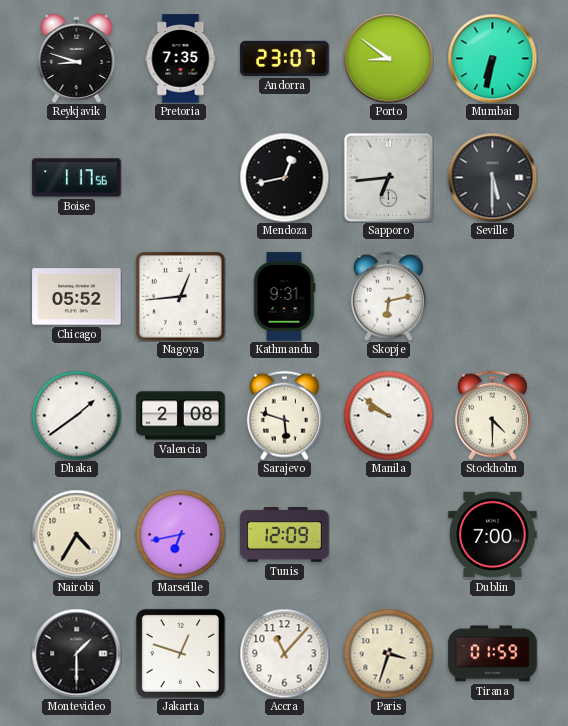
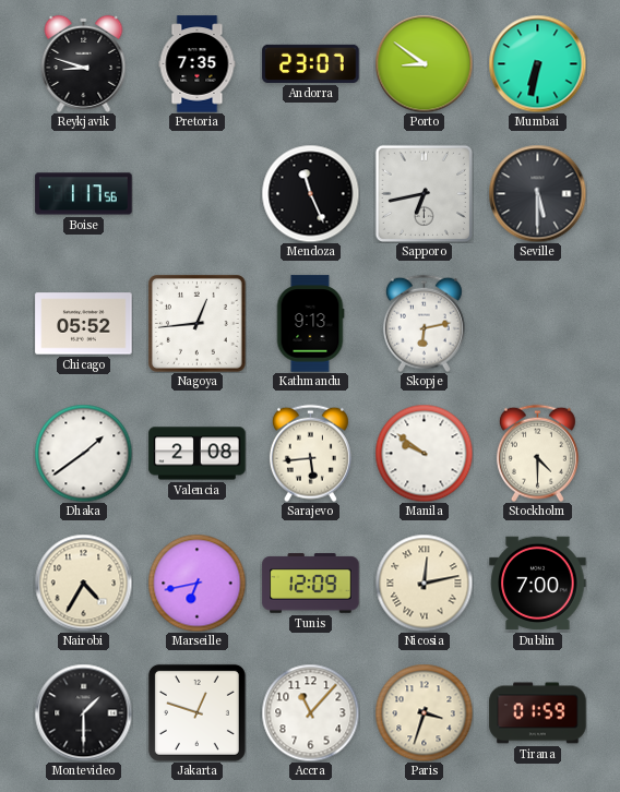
Mendoza: 12:43 -> 11:26
Sapporo: 6:44 -> 6:43
Kathmandu: 9:31 -> 9:13
Sarajevo: 5:48 -> 5:44
Nicosia: none -> 12:13
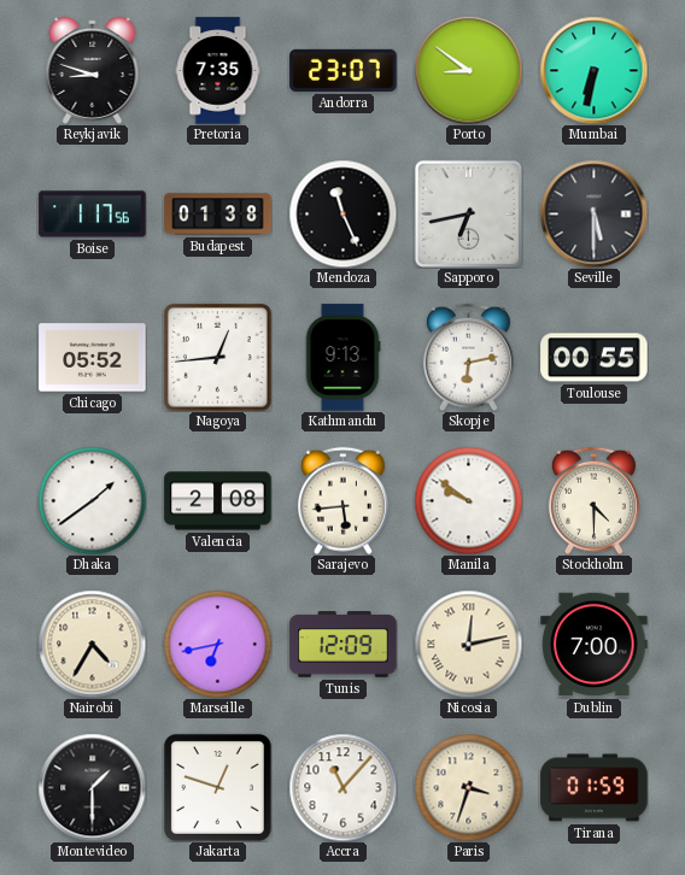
Budapest: none -> 01:38
Toulouse: none -> 00:55
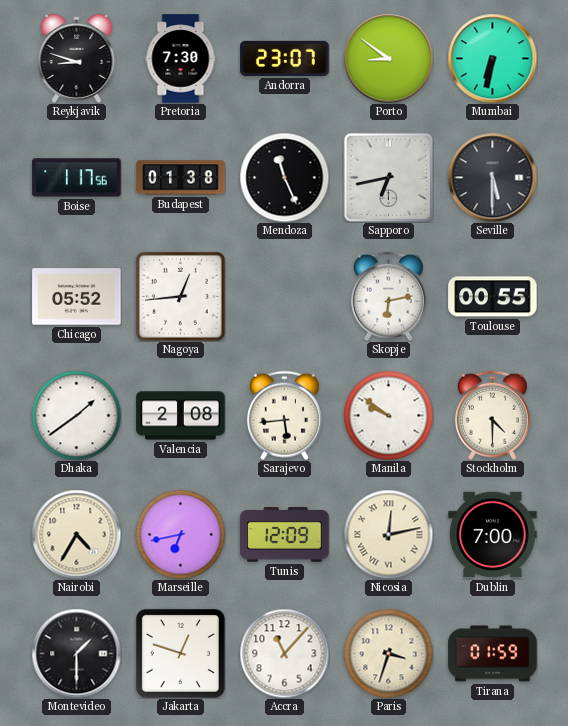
Pretoria: 7:35 -> 7:30
Kathmandu: 9:13 -> none
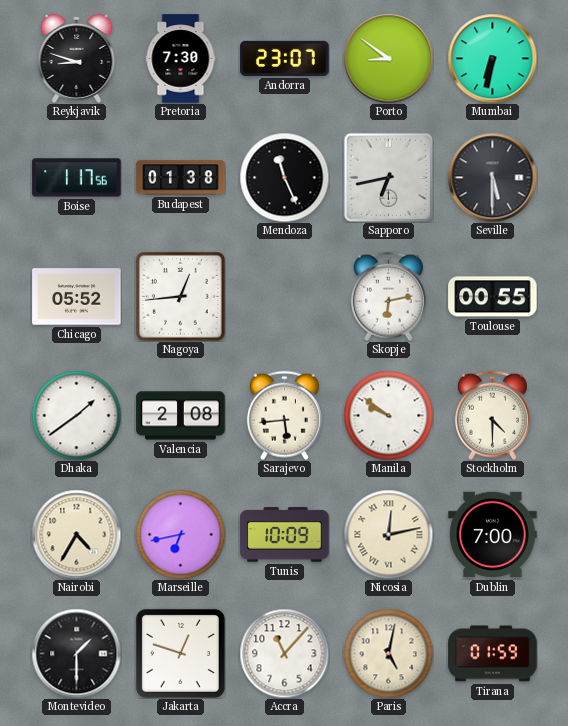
Tunis: 12:09 -> 10:09
Paris: 3:33 -> 5:02
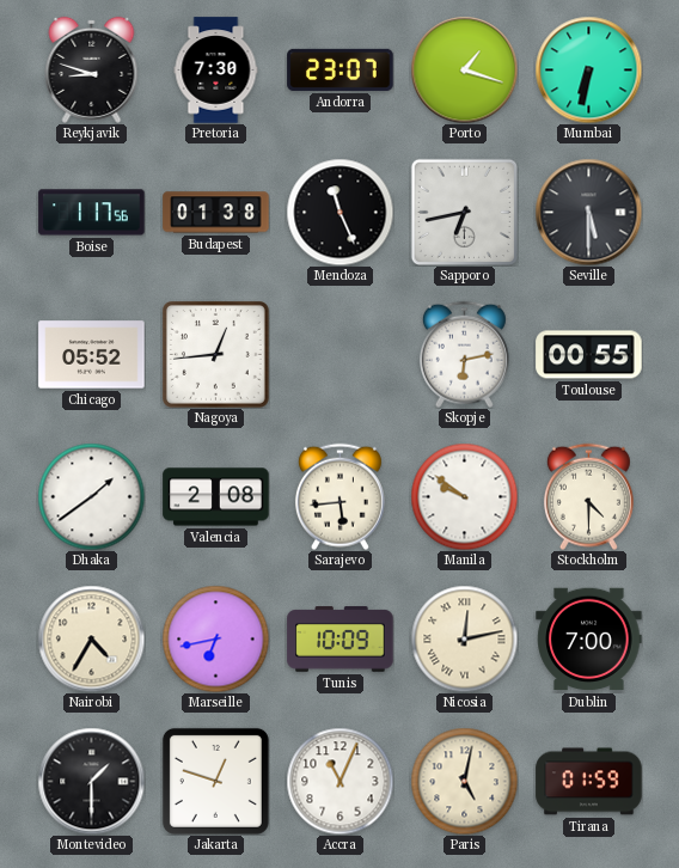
Porto: 8:51 -> 1:18
Accra: 11:07 -> 11:04
